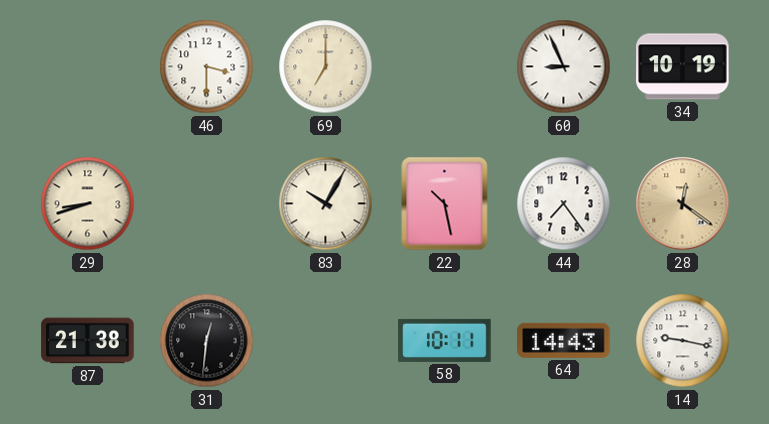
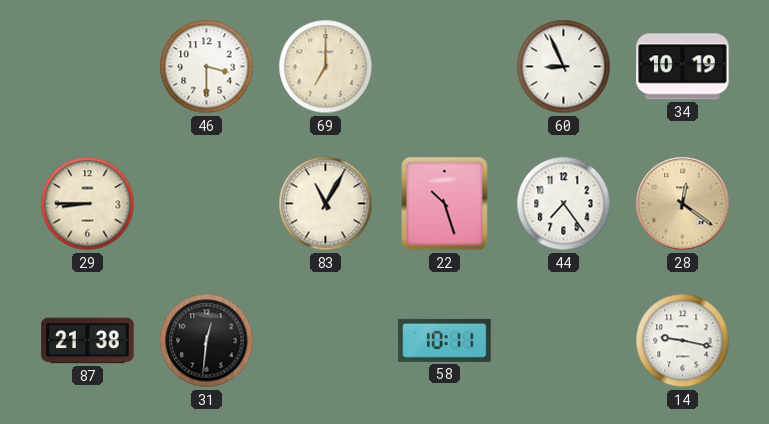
29: 8:42 -> 8:45
83: 10:05 -> 11:05
22: 10:28 -> 10:27
64: 14:43 -> none
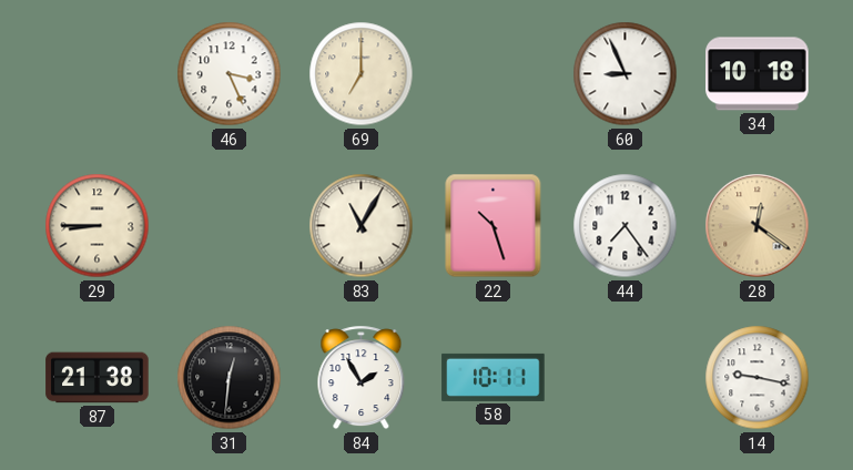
46: 3:30 -> 3:26
34: 10:19 -> 10:18
84: none -> 1:55
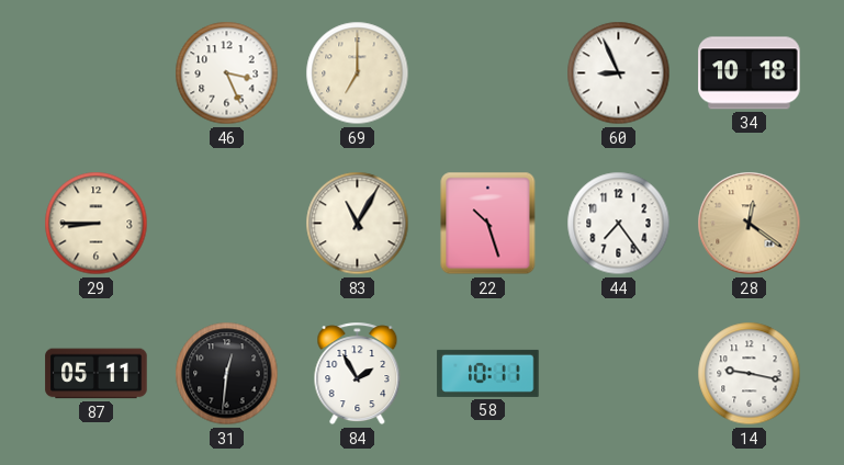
87: 21:38 -> 05:11
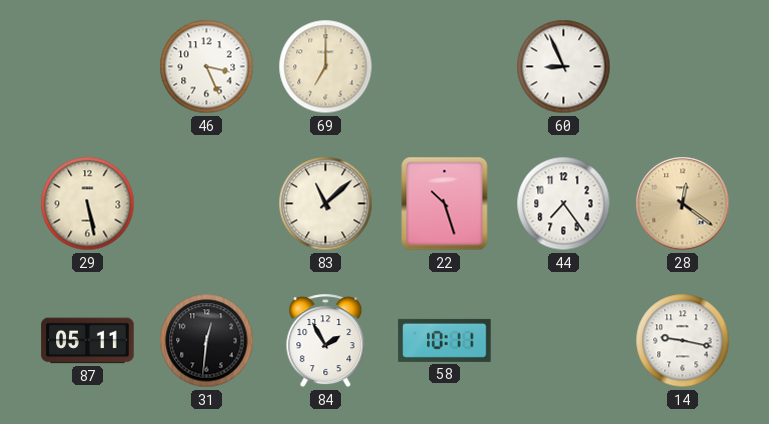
34: 10:18 -> none
29: 8:45 -> 5:28
83: 11:05 -> 11:08
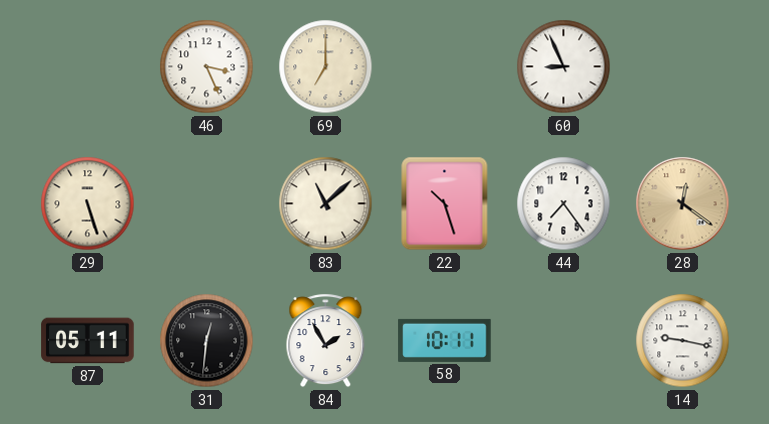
29: 5:28 -> 5:27
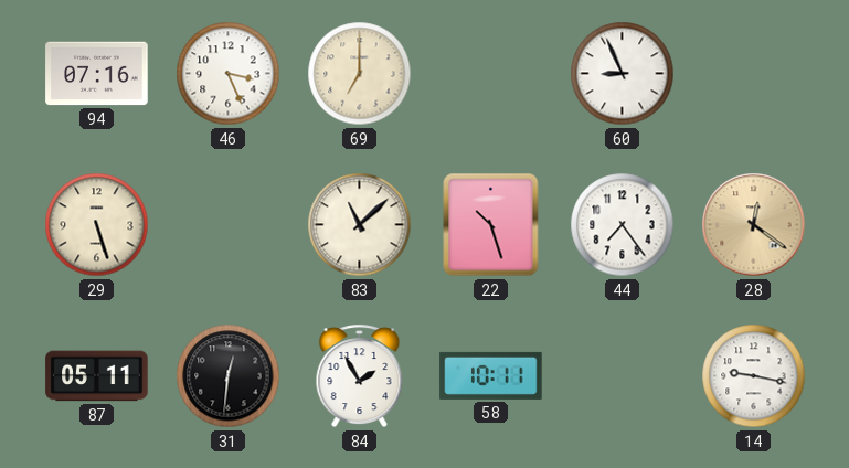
94: none -> 07:16
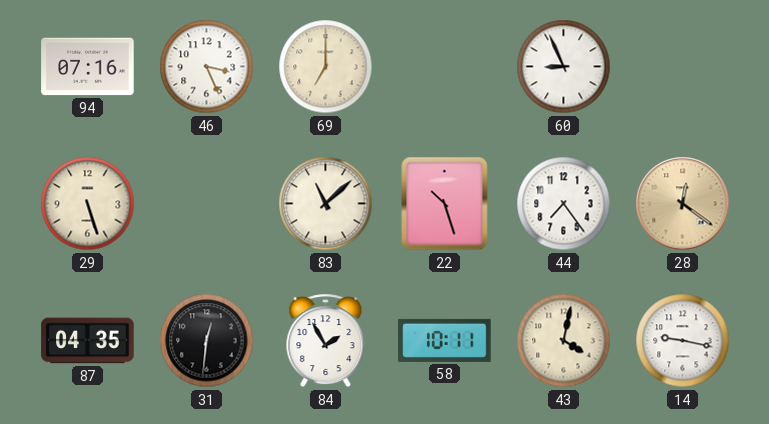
87: 05:11 -> 04:35
43: none -> 4:02
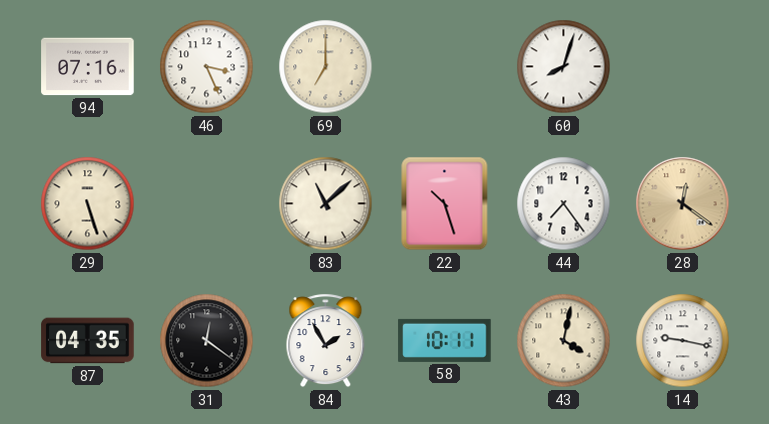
60: 8:56 -> 8:03
31: 12:31 -> 12:21
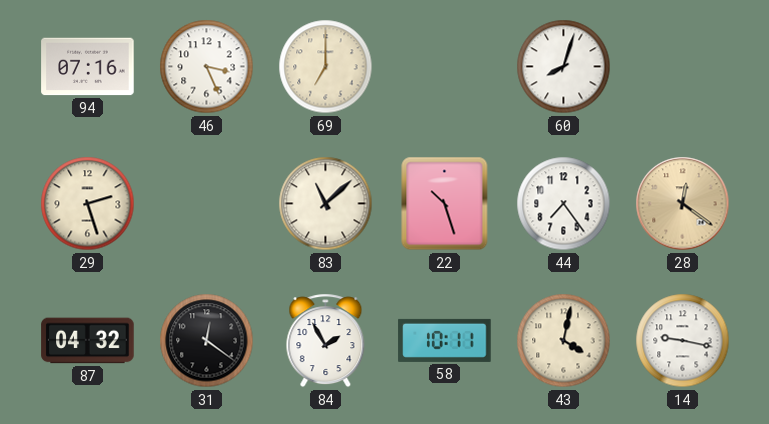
29: 5:27 -> 2:27
87: 04:35 -> 04:32
